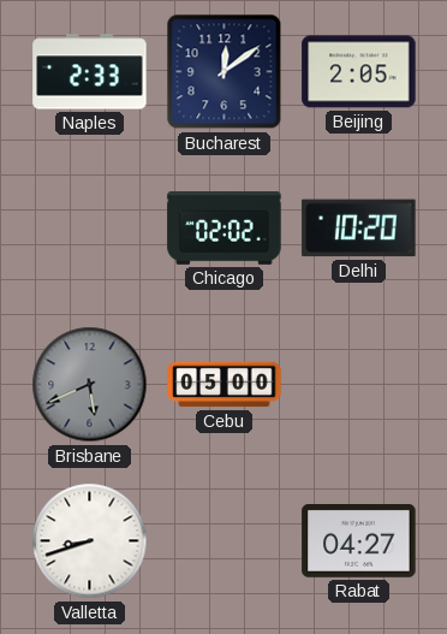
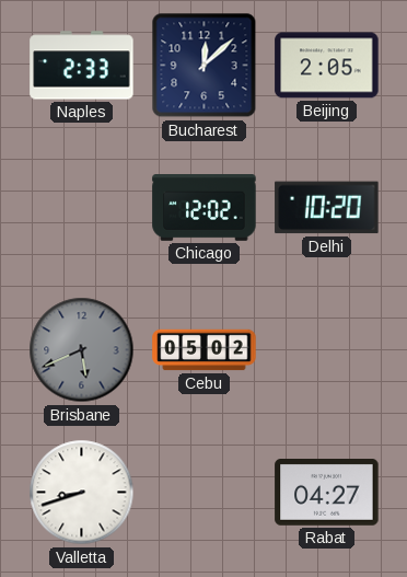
Bucharest: 12:09 -> 12:08
Chicago: 02:02 -> 12:02
Cebu: 05:00 -> 05:02
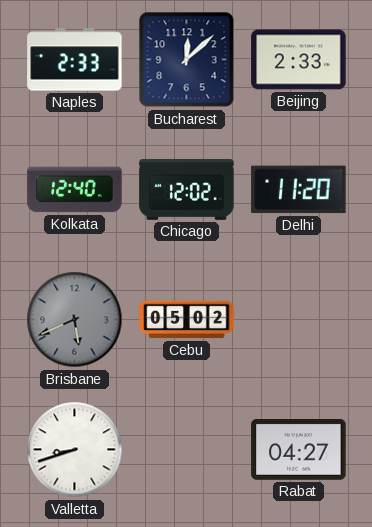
Beijing: 2:05 -> 2:33
Kolkata: none -> 12:40
Delhi: 10:20 -> 11:20
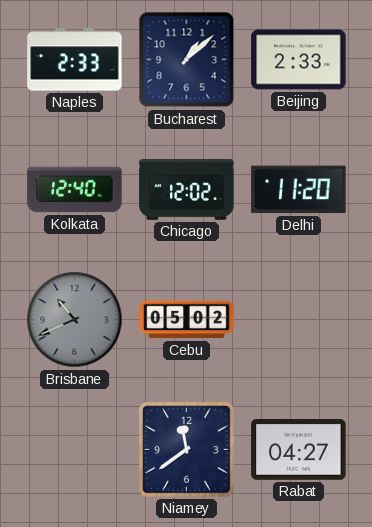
Bucharest: 12:08 -> 1:08
Brisbane: 5:41 -> 10:41
Valletta: 8:42 -> none
Niamey: none -> 11:39
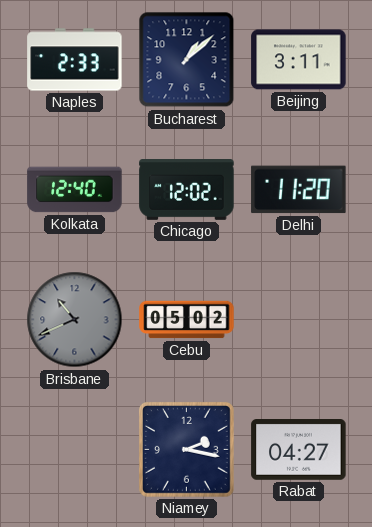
Beijing: 2:33 -> 3:11
Niamey: 11:39 -> 2:17
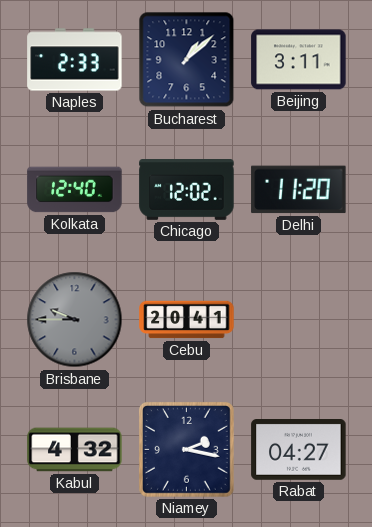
Brisbane: 10:41 -> 9:45
Cebu: 05:02 -> 20:41
Kabul: none -> 4:32
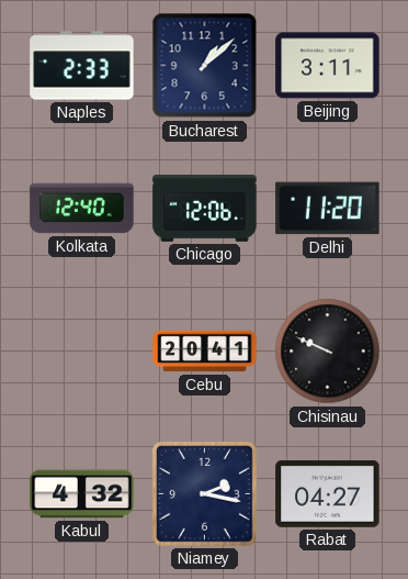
Chicago: 12:02 -> 12:06
Brisbane: 9:45 -> none
Chisinau: none -> 9:49
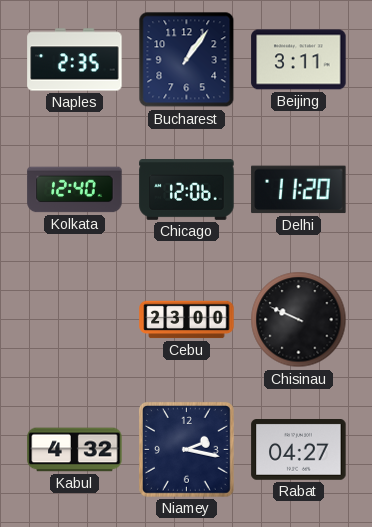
Naples: 2:33 -> 2:35
Bucharest: 1:08 -> 1:06
Cebu: 20:41 -> 23:00
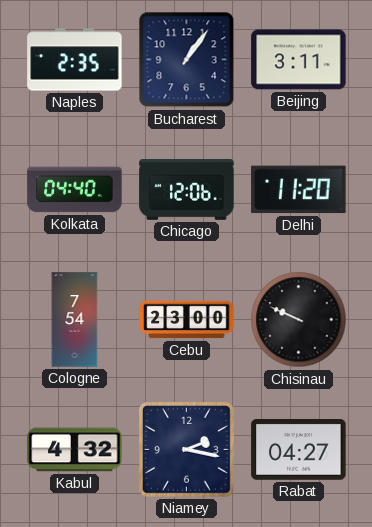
Kolkata: 12:40 -> 04:40
Cologne: none -> 7:54
